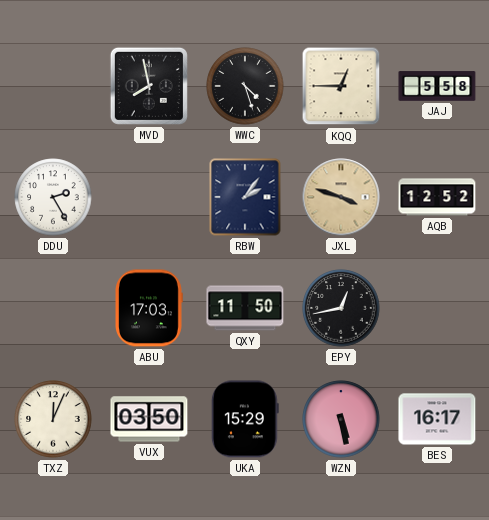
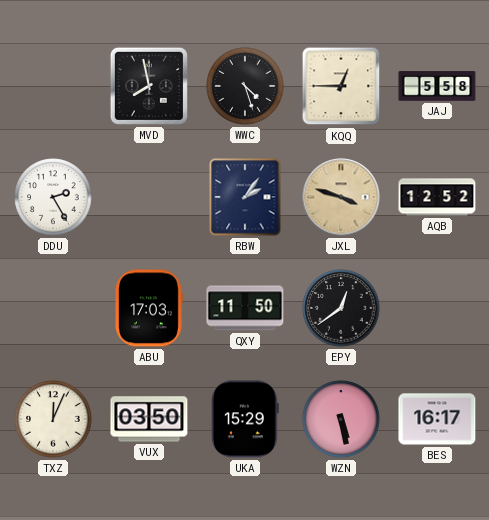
EPY: 12:43 -> 12:39
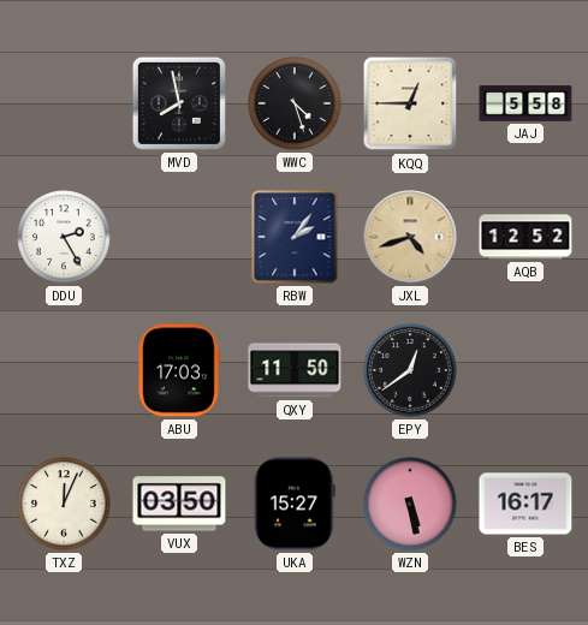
JXL: 3:48 -> 4:42
UKA: 15:29 -> 15:27
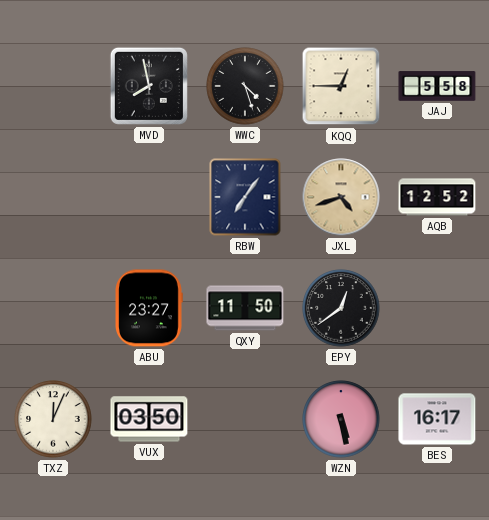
DDU: 2:25 -> none
RBW: 2:06 -> 7:06
ABU: 17:03 -> 23:27
UKA: 15:27 -> none
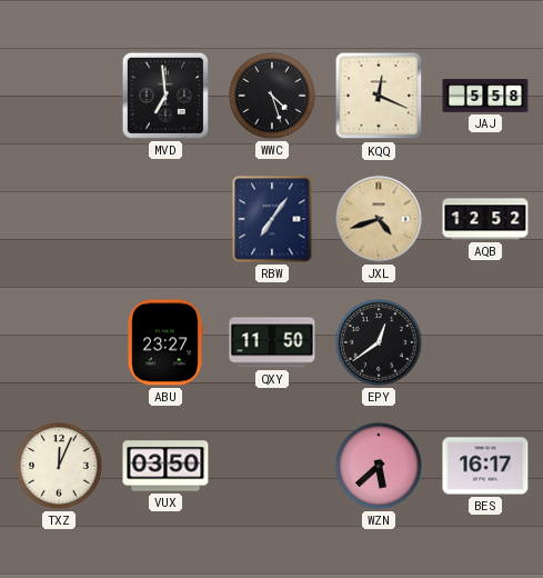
MVD: 7:58 -> 6:59
KQQ: 12:45 -> 12:19
WZN: 5:28 -> 5:38
